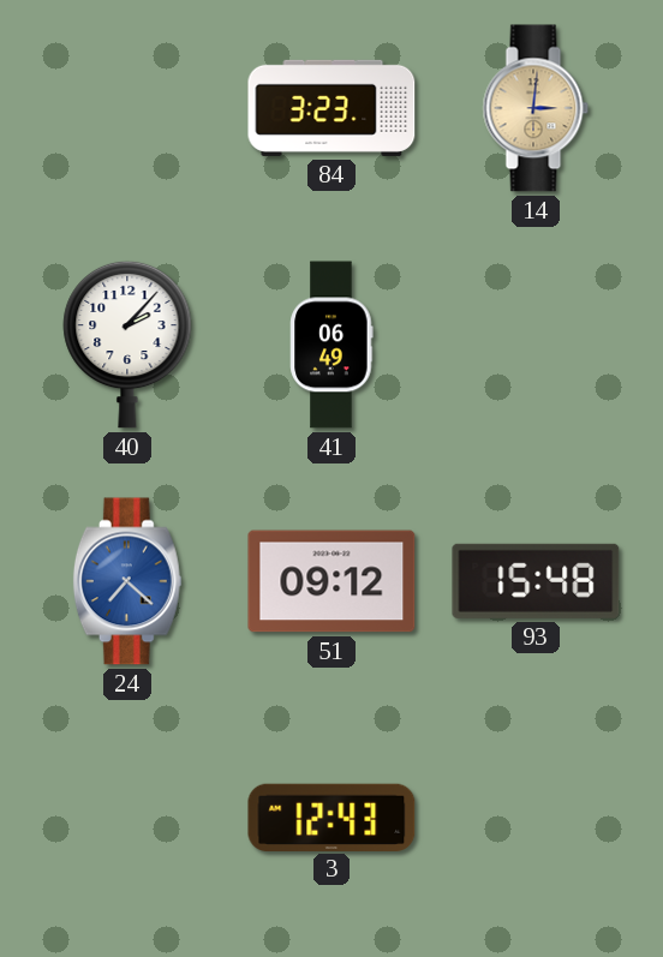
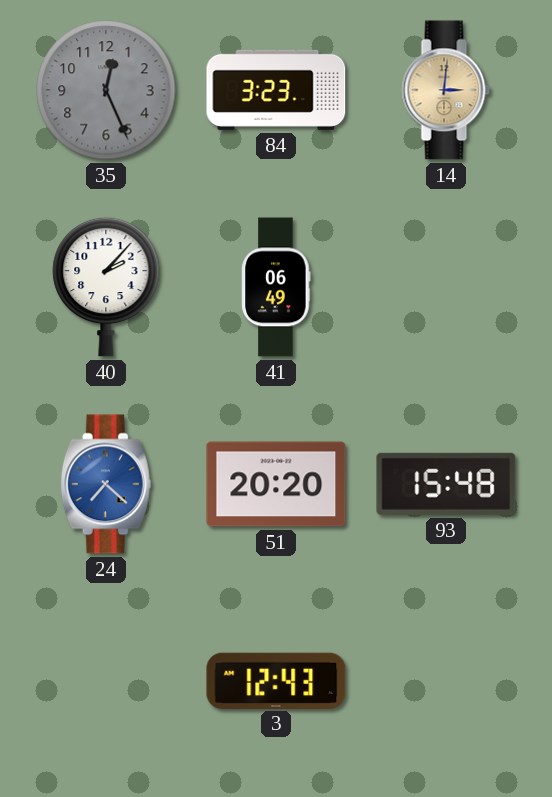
35: none -> 12:26
51: 09:12 -> 20:20
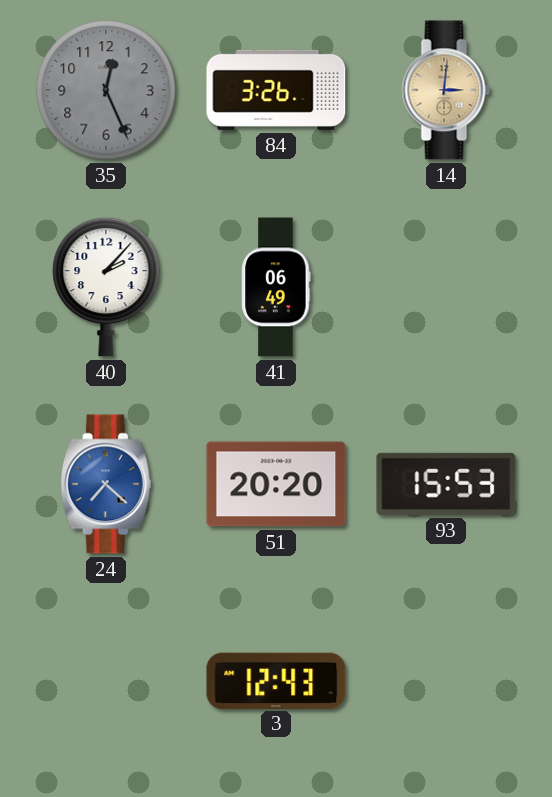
84: 3:23 -> 3:26
93: 15:48 -> 15:53
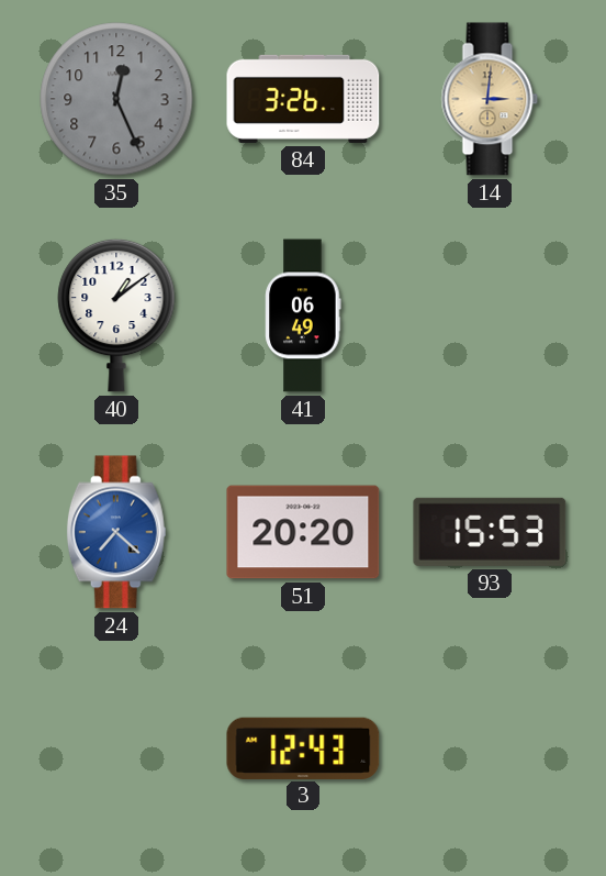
40: 2:07 -> 1:09
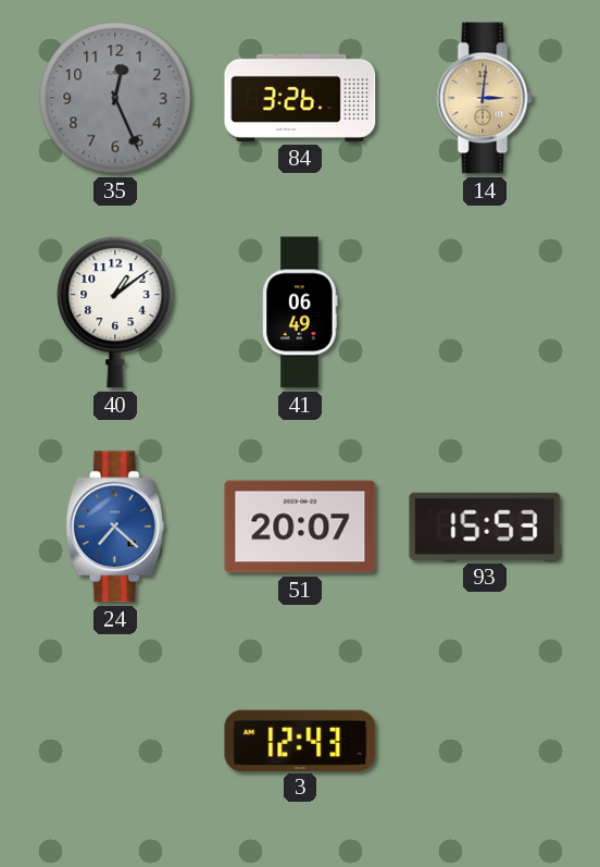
51: 20:20 -> 20:07
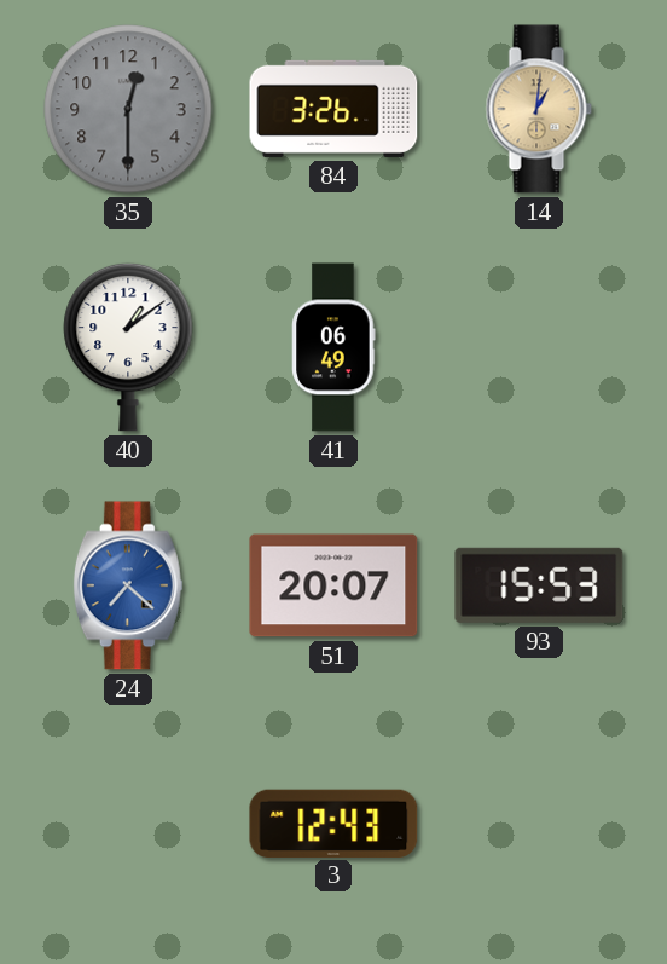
35: 12:26 -> 12:30
14: 3:01 -> 1:01
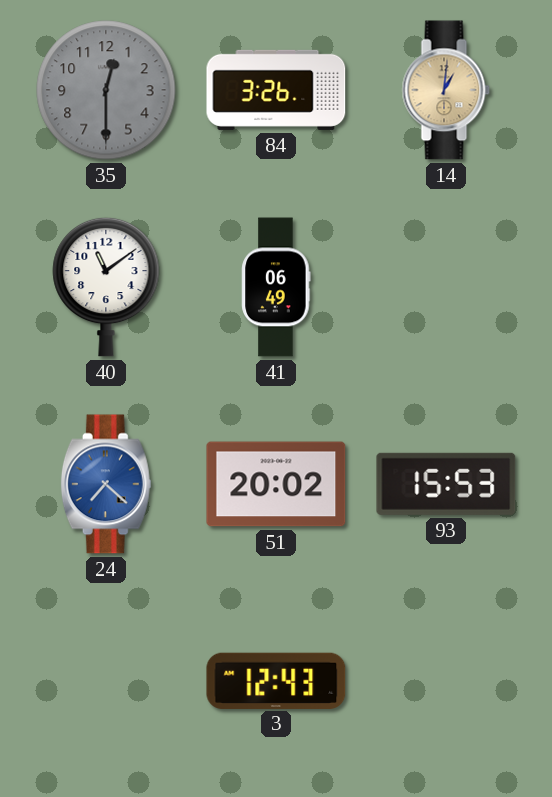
40: 1:09 -> 11:09
51: 20:07 -> 20:02
